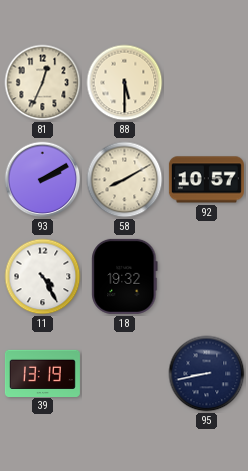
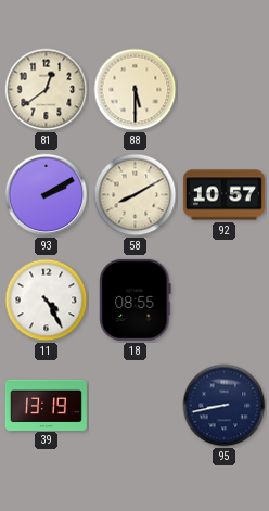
81: 12:34 -> 12:39
18: 19:32 -> 08:55
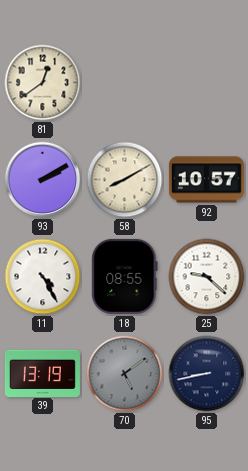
88: 5:30 -> none
25: none -> 9:22
70: none -> 5:09
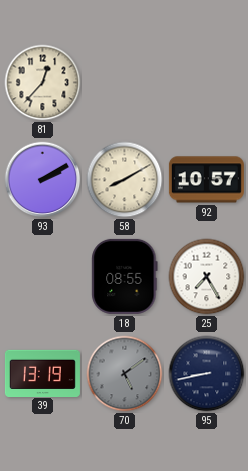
81: 12:39 -> 12:37
11: 4:25 -> none
25: 9:22 -> 7:25
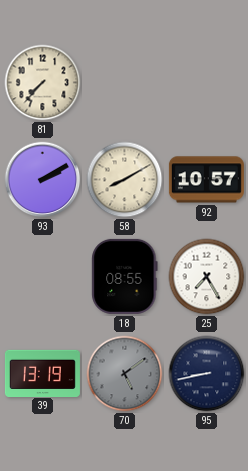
81: 12:37 -> 7:37
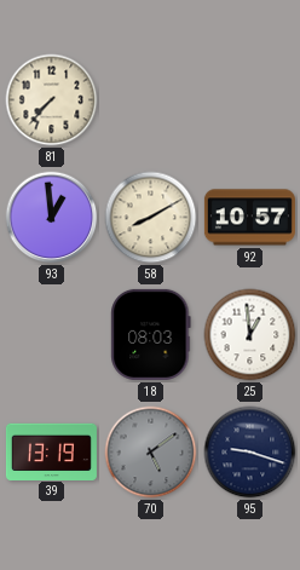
93: 2:10 -> 12:59
18: 08:55 -> 08:03
25: 7:25 -> 12:59
95: 8:43 -> 9:18
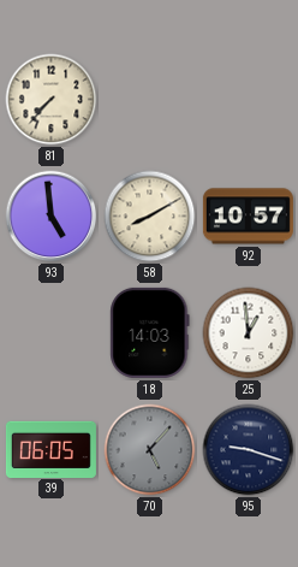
93: 12:59 -> 4:59
18: 08:03 -> 14:03
39: 13:19 -> 06:05
70: 5:09 -> 5:07
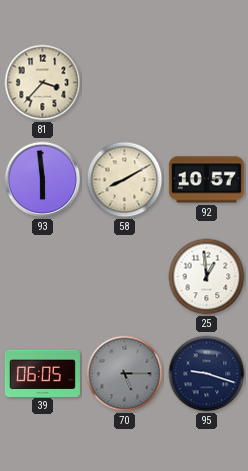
81: 7:37 -> 3:37
93: 4:59 -> 5:59
18: 14:03 -> none
70: 5:07 -> 5:15
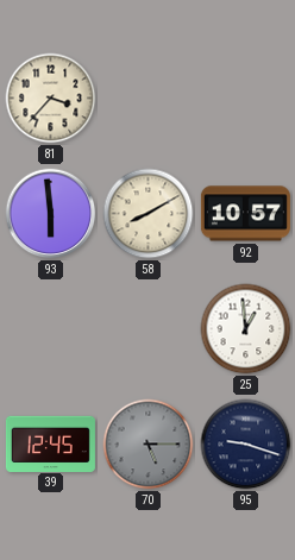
39: 06:05 -> 12:45
